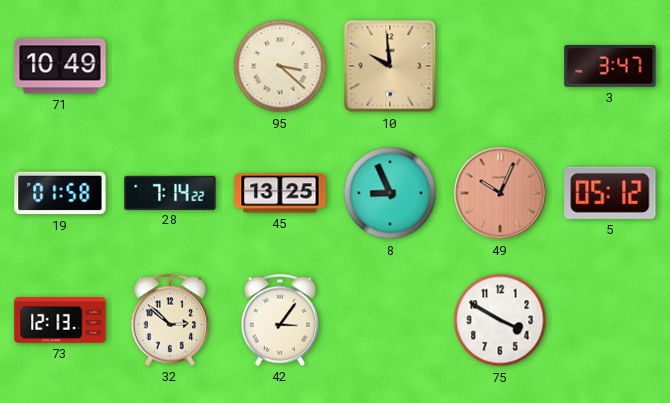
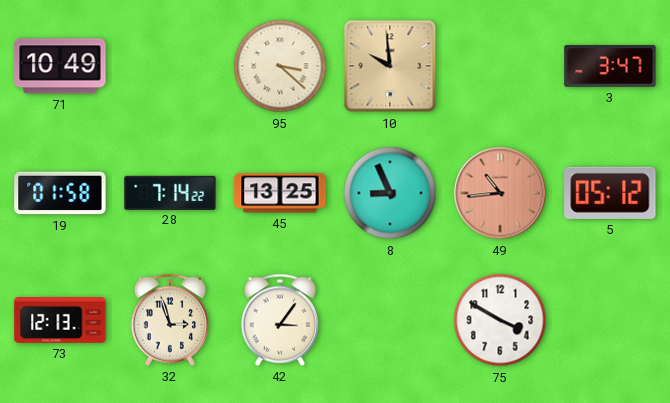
49: 10:04 -> 10:44
32: 2:52 -> 2:57
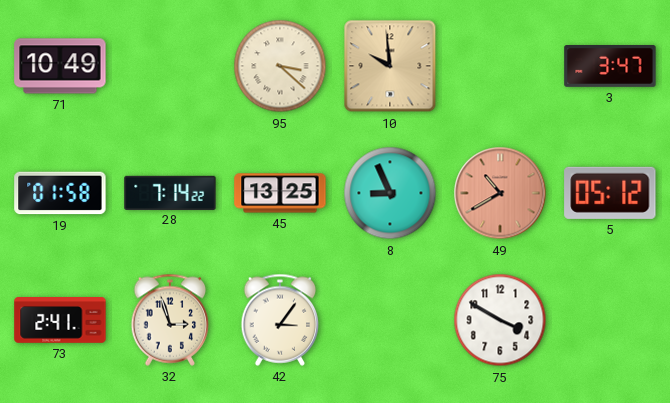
49: 10:44 -> 10:40
73: 12:13 -> 2:41
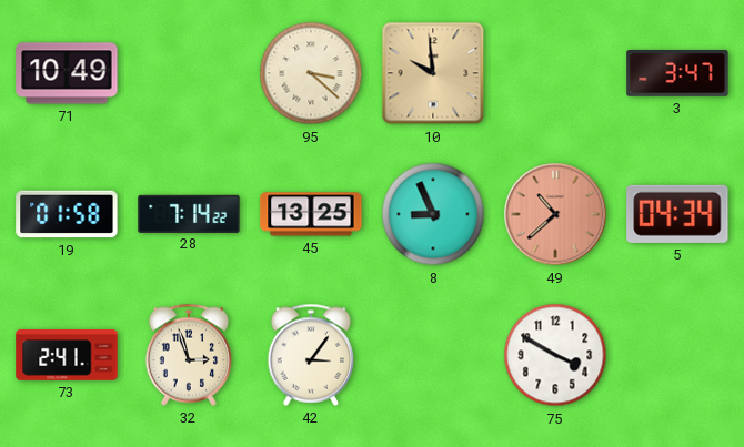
49: 10:40 -> 10:38
5: 05:12 -> 04:34
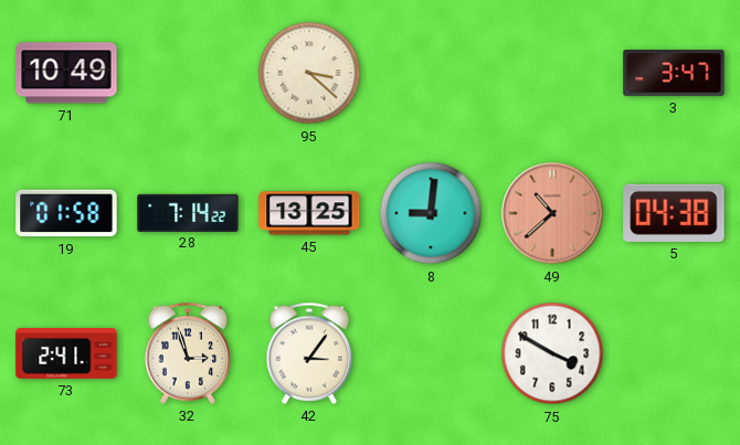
10: 9:59 -> none
8: 8:56 -> 9:01
5: 04:34 -> 04:38
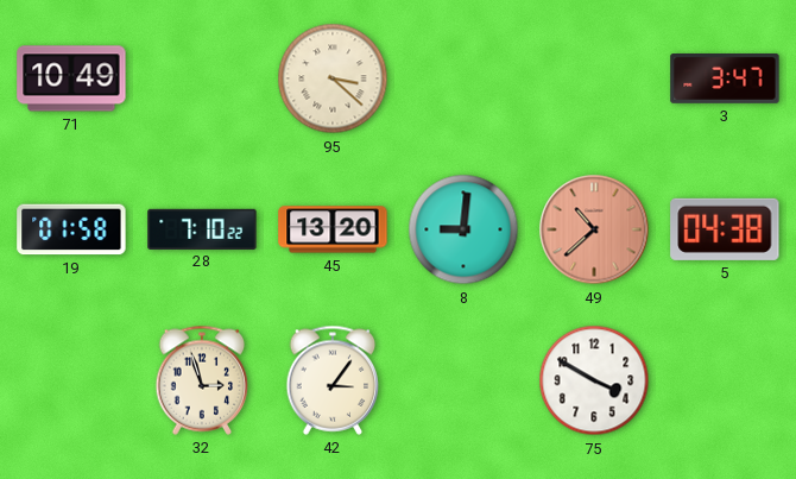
28: 7:14 -> 7:10
45: 13:25 -> 13:20
73: 2:41 -> none
